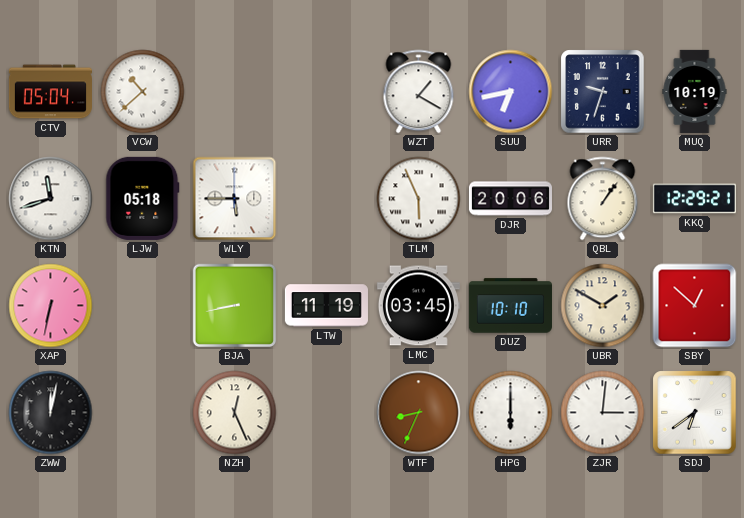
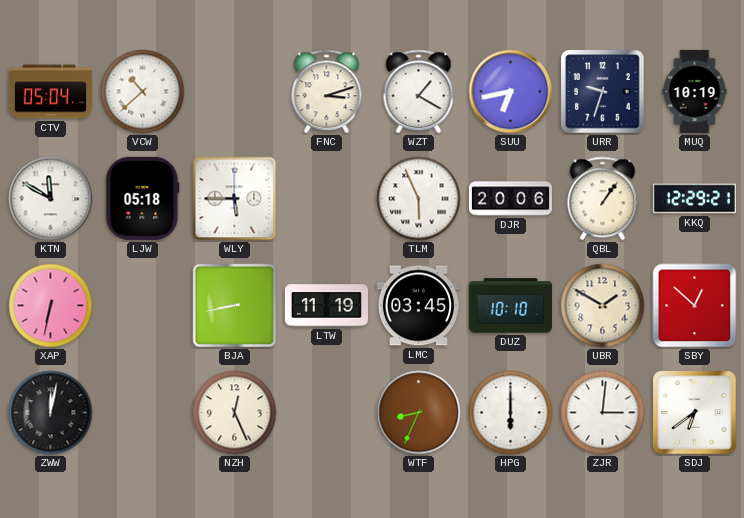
FNC: none -> 3:12
KTN: 11:42 -> 11:50
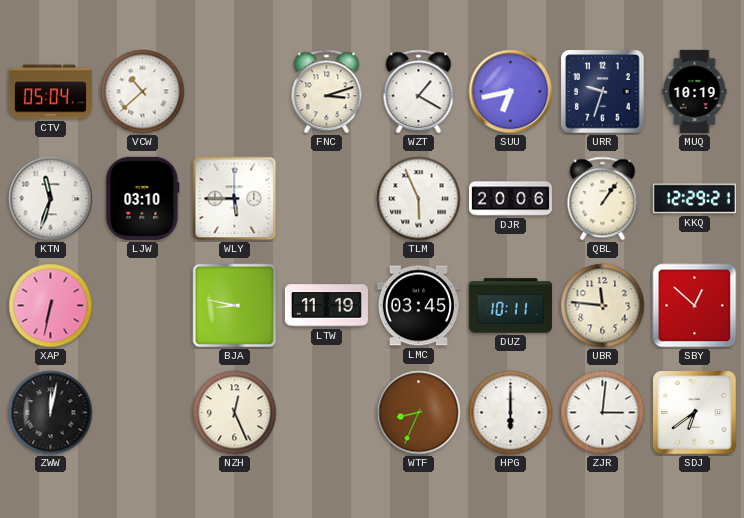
KTN: 11:50 -> 11:33
LJW: 05:18 -> 03:10
BJA: 8:43 -> 8:47
DUZ: 10:10 -> 10:11
UBR: 1:50 -> 11:46
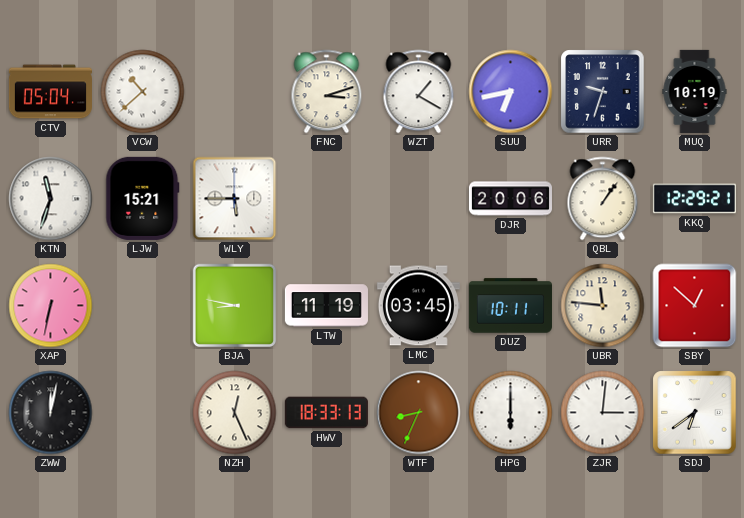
LJW: 03:10 -> 15:21
TLM: 5:56 -> none
HWV: none -> 18:33
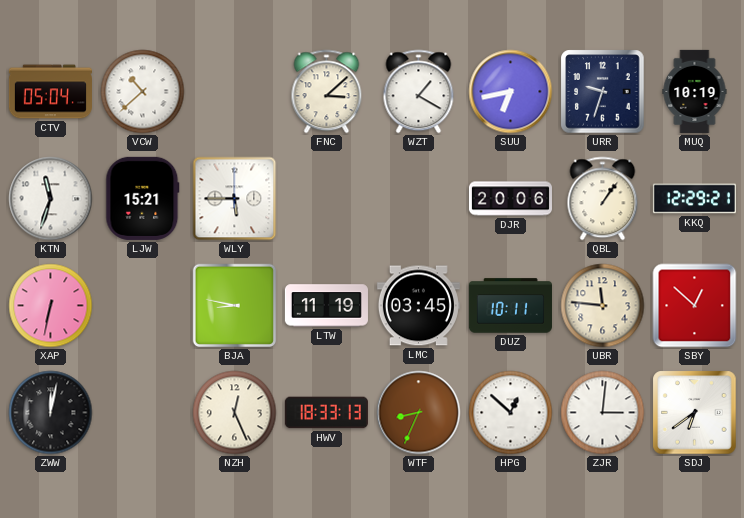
FNC: 3:12 -> 3:08
HPG: 6:00 -> 12:52
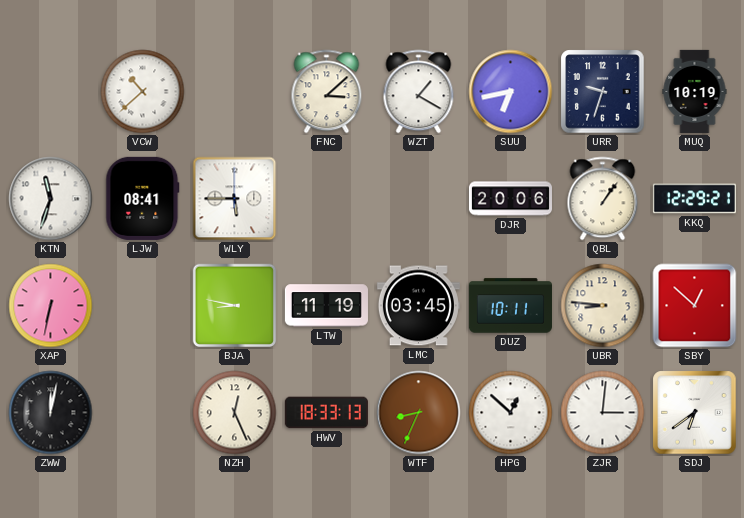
CTV: 05:04 -> none
LJW: 15:21 -> 08:41
UBR: 11:46 -> 8:46
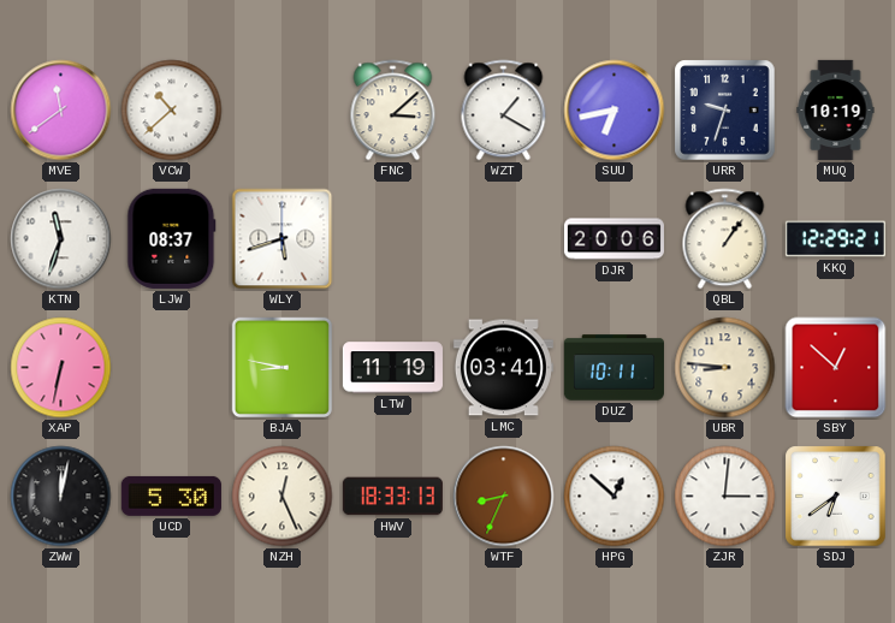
MVE: none -> 11:39
LJW: 08:41 -> 08:37
WLY: 5:45 -> 5:42
LMC: 03:45 -> 03:41
UCD: none -> 5:30
